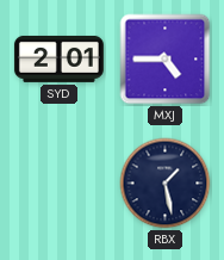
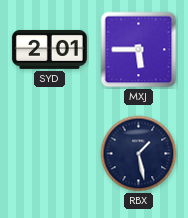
MXJ: 4:45 -> 5:45
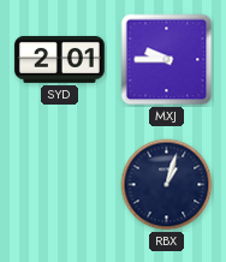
MXJ: 5:45 -> 9:45
RBX: 1:28 -> 1:03
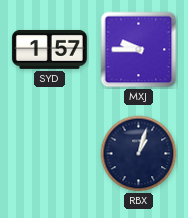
SYD: 2:01 -> 1:57
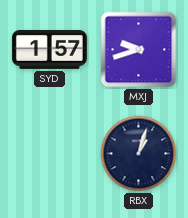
MXJ: 9:45 -> 9:42
